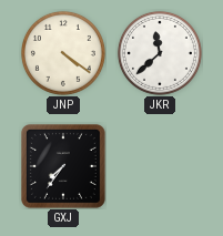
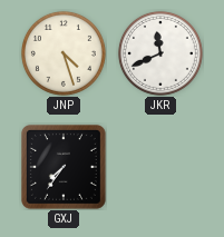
JNP: 4:21 -> 4:27
JKR: 11:38 -> 11:41
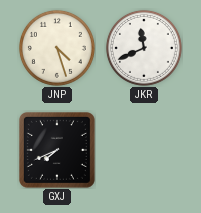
GXJ: 7:36 -> 7:41
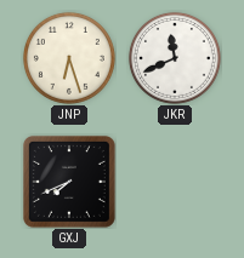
JNP: 4:27 -> 6:27
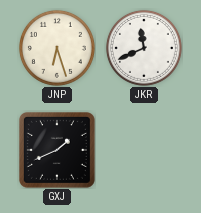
GXJ: 7:41 -> 1:41
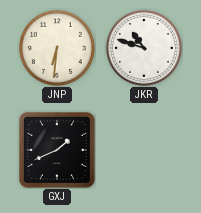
JNP: 6:27 -> 6:31
JKR: 11:41 -> 10:48
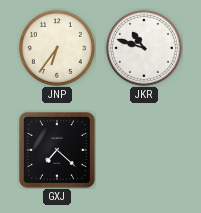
JNP: 6:31 -> 6:36
GXJ: 1:41 -> 7:22
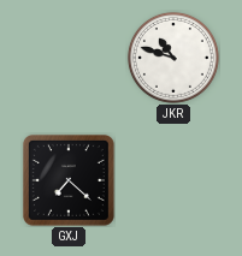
JNP: 6:36 -> none
